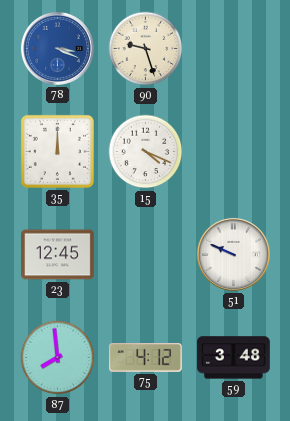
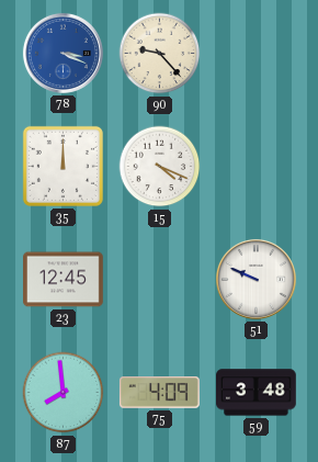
90: 9:27 -> 9:23
75: 4:12 -> 4:09
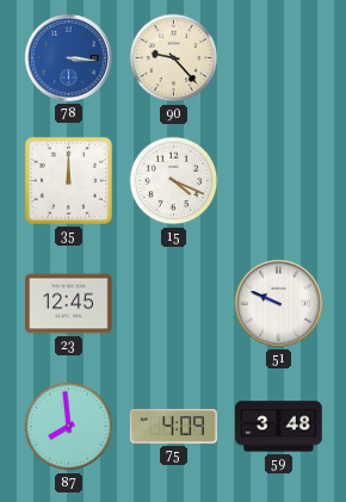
78: 3:19 -> 3:16
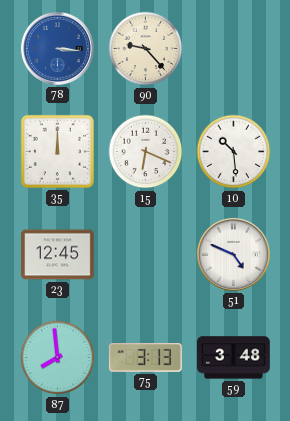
15: 4:19 -> 6:19
10: none -> 10:29
51: 9:49 -> 4:49
75: 4:09 -> 3:13
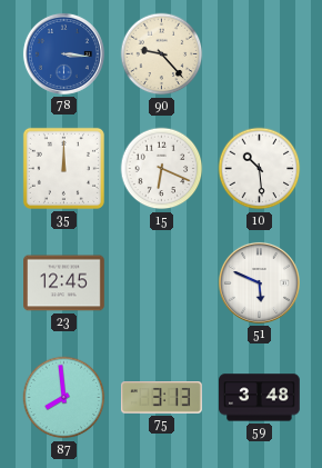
51: 4:49 -> 5:49
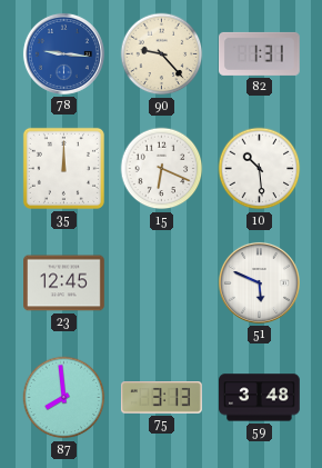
78: 3:16 -> 9:16
82: none -> 1:31
